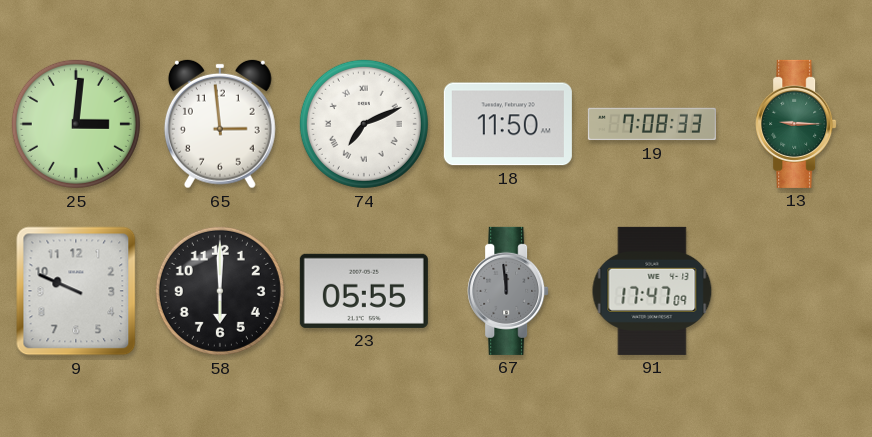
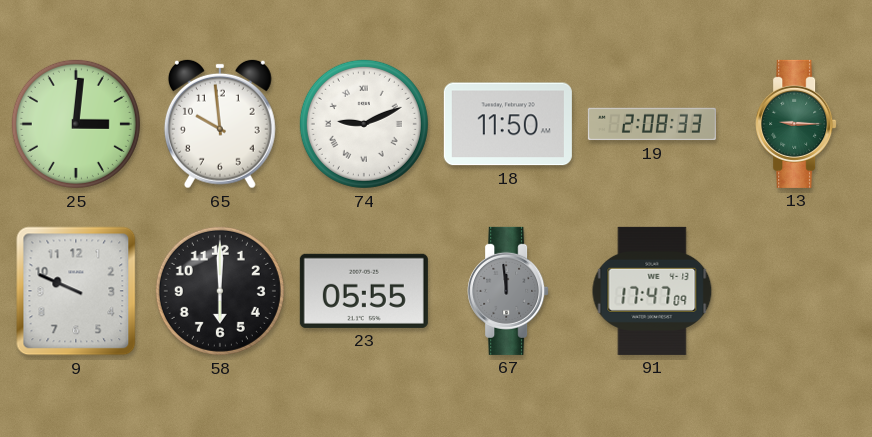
65: 2:59 -> 9:59
74: 7:11 -> 9:11
19: 7:08 -> 2:08
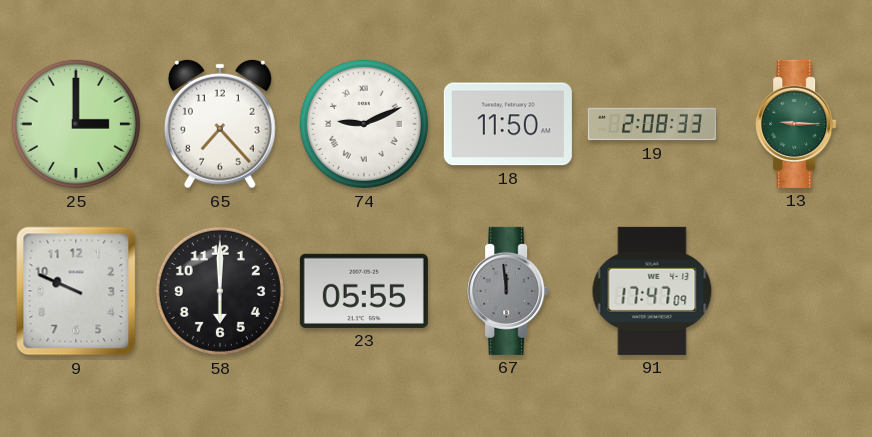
25: 3:01 -> 3:00
65: 9:59 -> 7:23
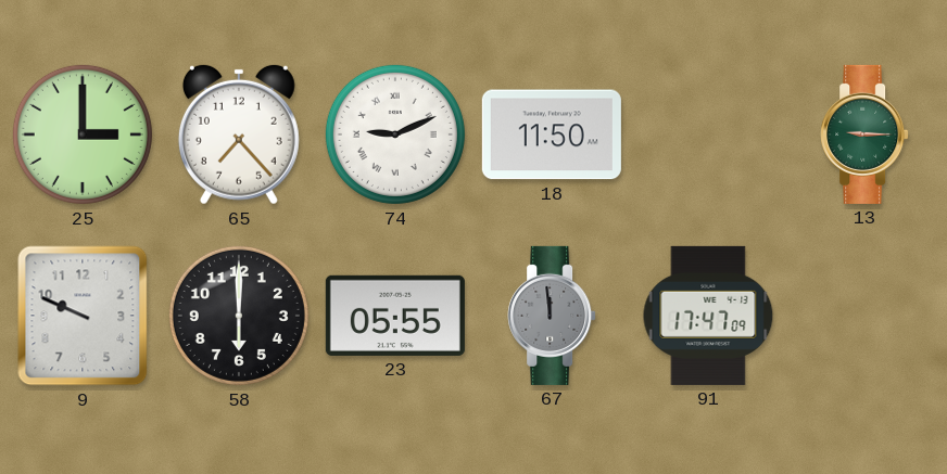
19: 2:08 -> none
